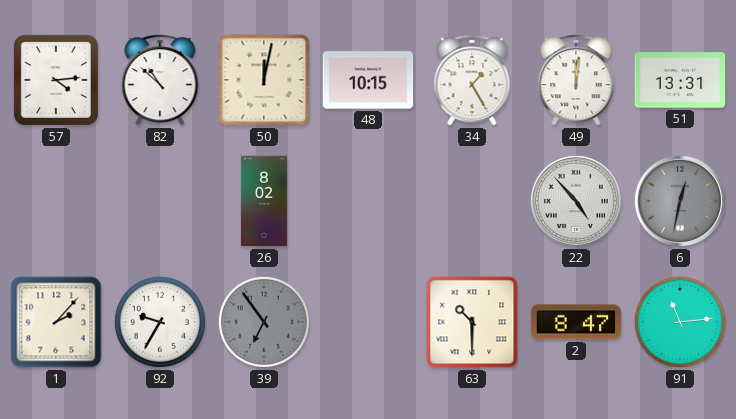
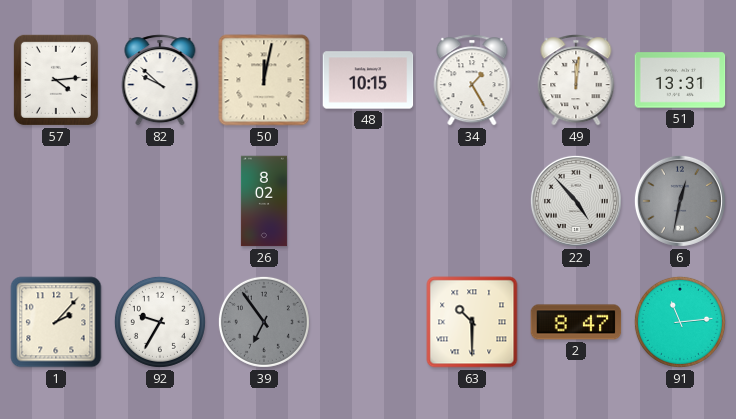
82: 10:52 -> 9:52
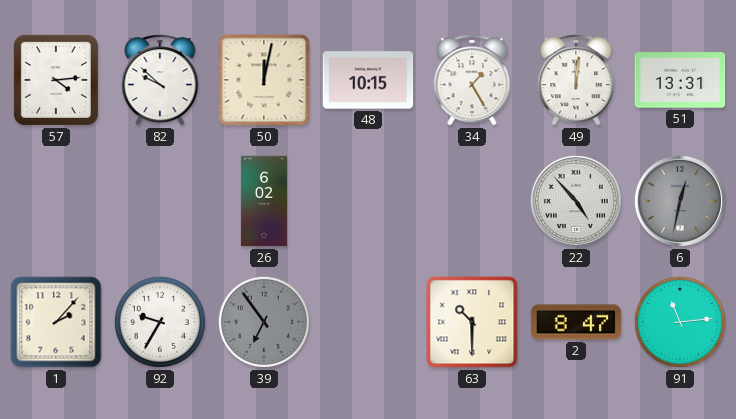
26: 8:02 -> 6:02
